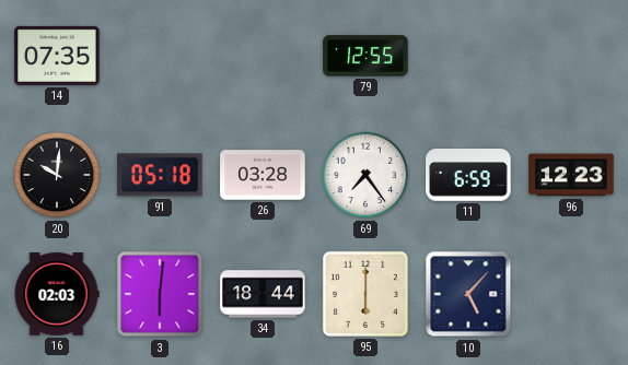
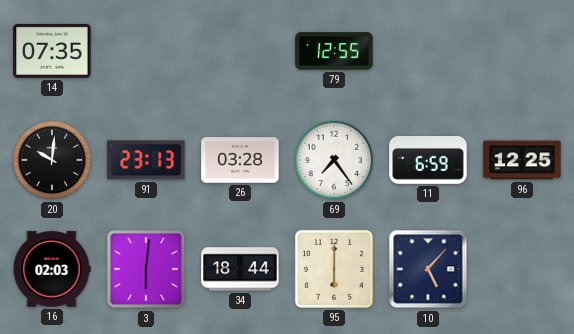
91: 05:18 -> 23:13
96: 12:23 -> 12:25
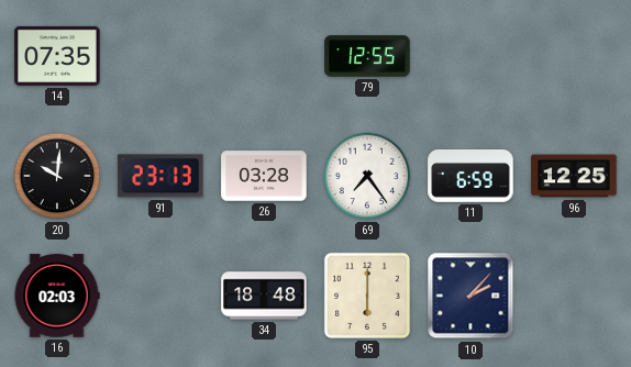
3: 6:01 -> none
34: 18:44 -> 18:48
10: 5:07 -> 2:07
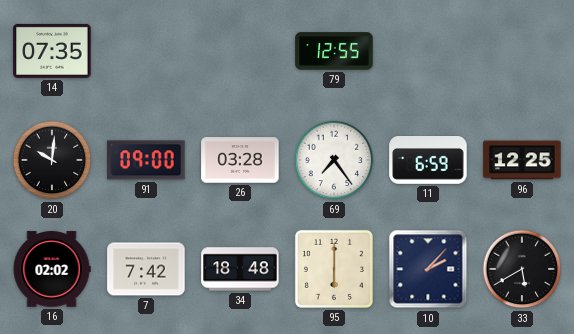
91: 23:13 -> 09:00
16: 02:03 -> 02:02
7: none -> 7:42
33: none -> 5:40
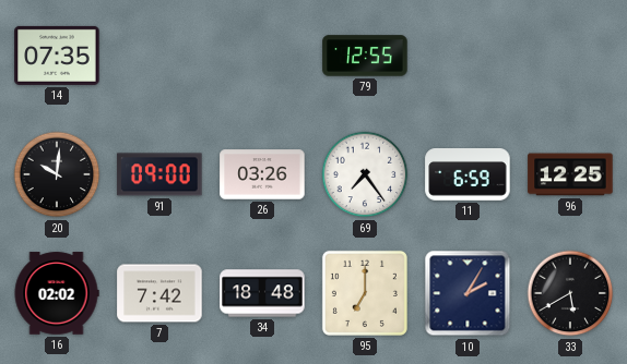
26: 03:28 -> 03:26
95: 6:00 -> 7:00
10: 2:07 -> 2:05
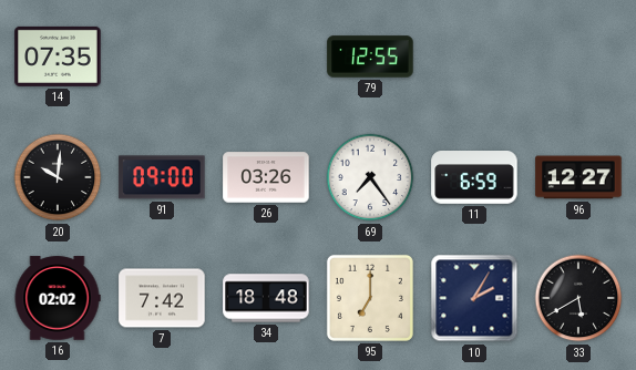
96: 12:25 -> 12:27
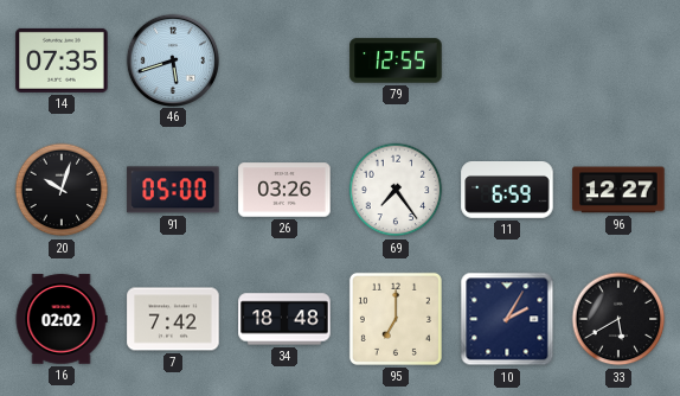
46: none -> 5:42
20: 10:01 -> 10:03
91: 09:00 -> 05:00
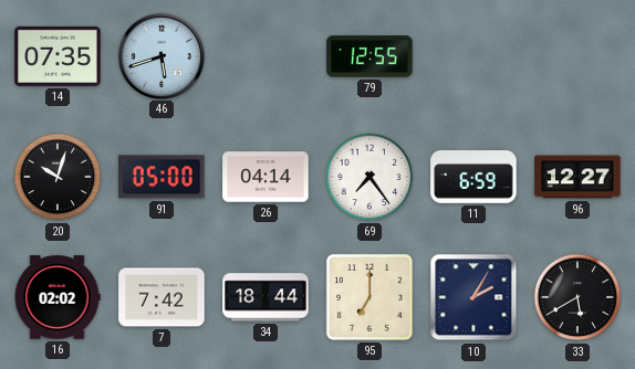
26: 03:26 -> 04:14
34: 18:48 -> 18:44
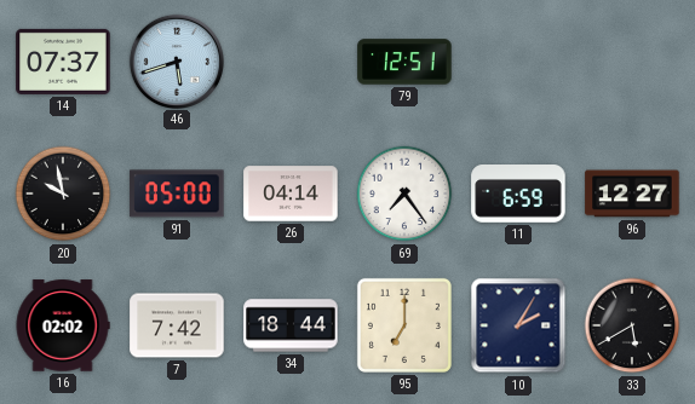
14: 07:35 -> 07:37
79: 12:55 -> 12:51
20: 10:03 -> 9:58
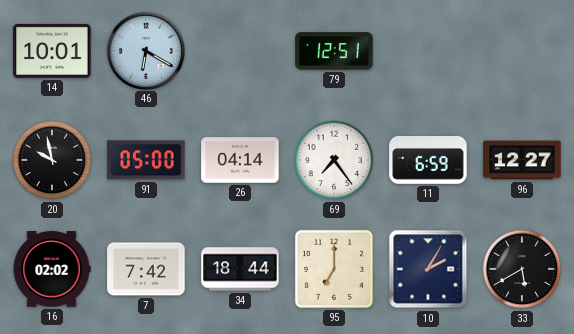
14: 07:37 -> 10:01
46: 5:42 -> 6:20
